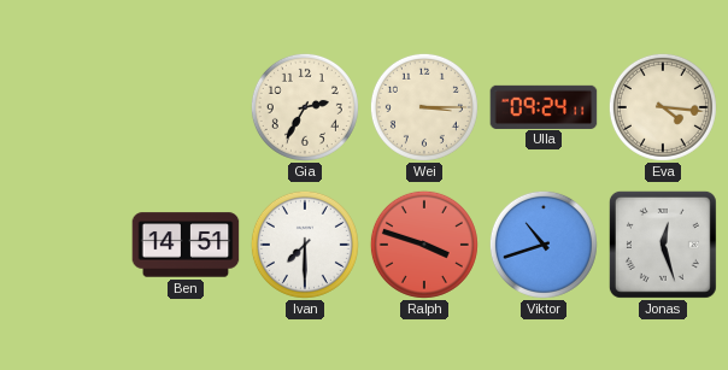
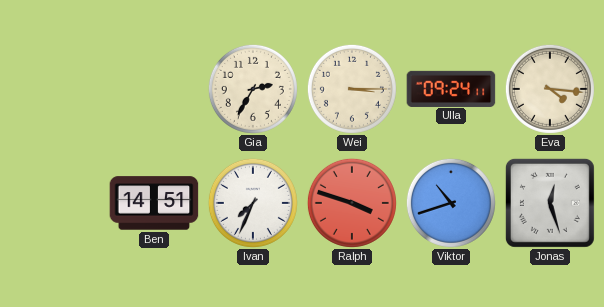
Ivan: 7:30 -> 7:34
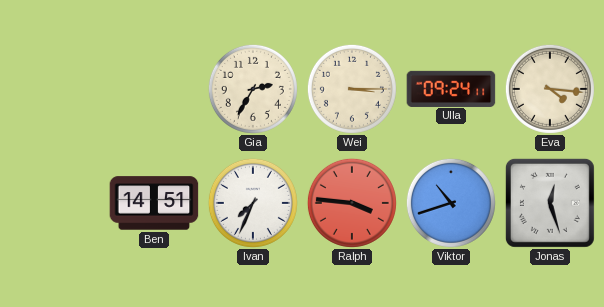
Ralph: 3:48 -> 3:46
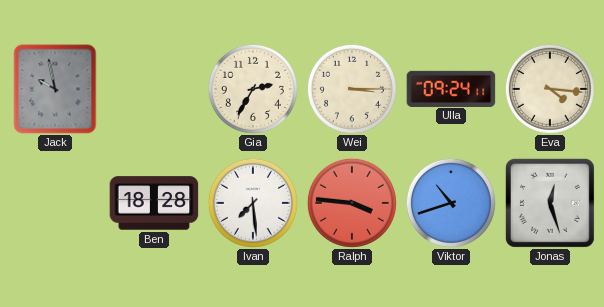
Jack: none -> 9:58
Ben: 14:51 -> 18:28
Ivan: 7:34 -> 7:29
